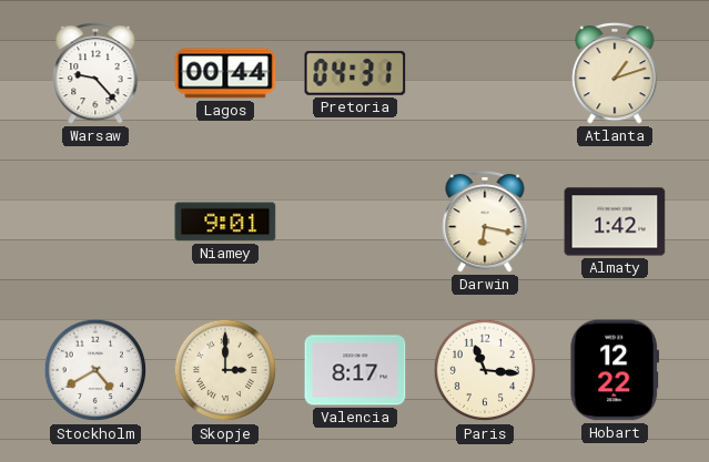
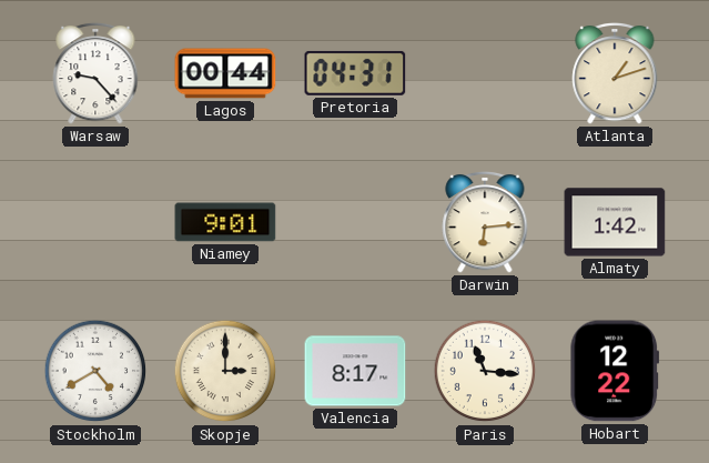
Darwin: 6:17 -> 6:14
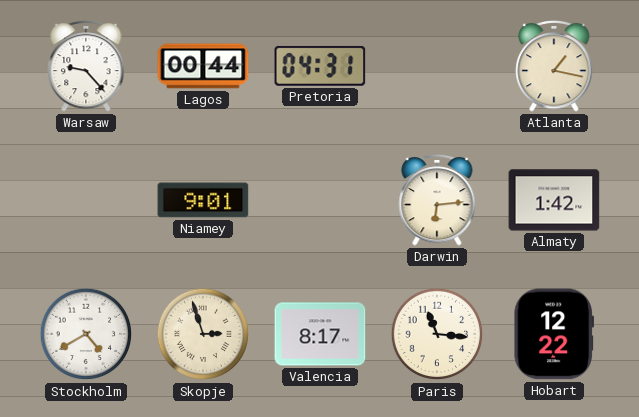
Atlanta: 1:12 -> 1:17
Skopje: 3:00 -> 2:57
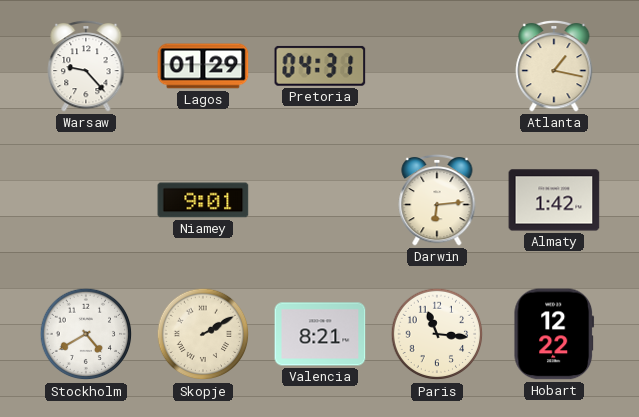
Lagos: 00:44 -> 01:29
Skopje: 2:57 -> 2:10
Valencia: 8:17 -> 8:21
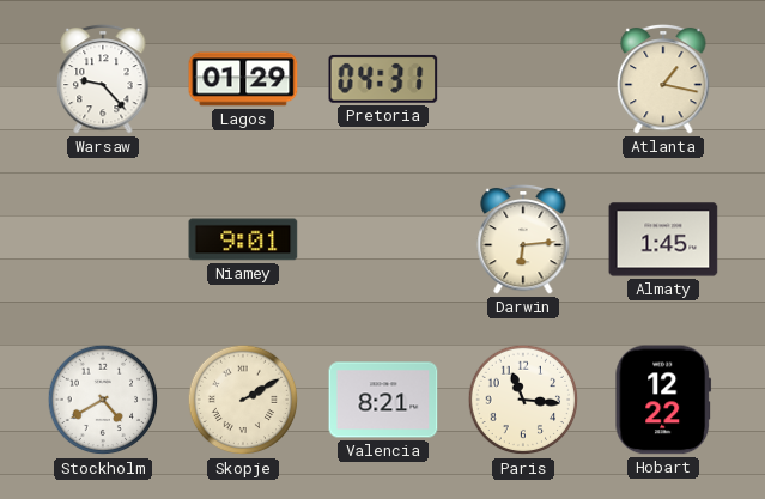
Almaty: 1:42 -> 1:45
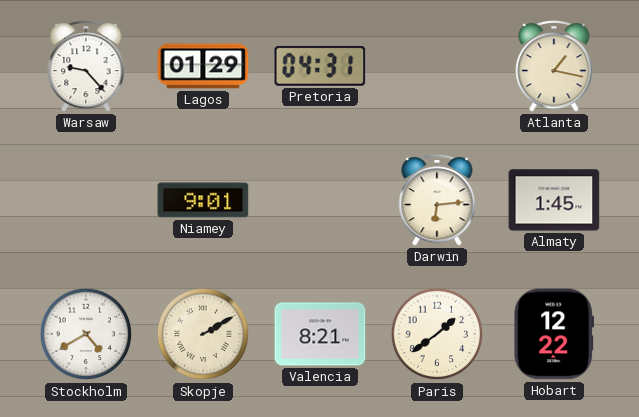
Paris: 11:16 -> 1:39
